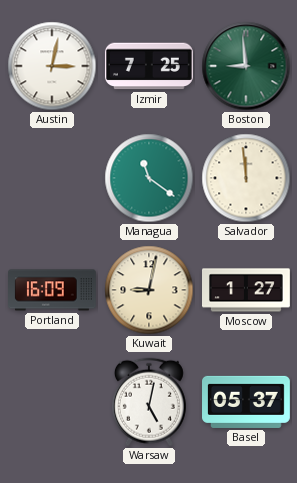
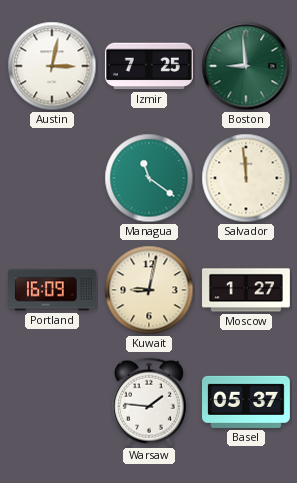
Warsaw: 5:02 -> 1:46
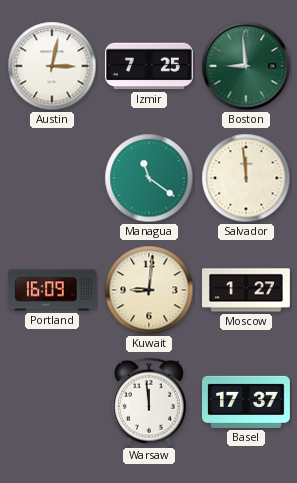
Kuwait: 9:02 -> 9:01
Warsaw: 1:46 -> 11:59
Basel: 05:37 -> 17:37
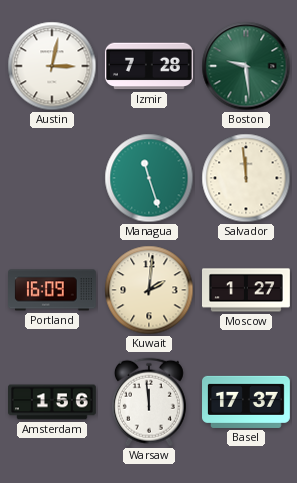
Izmir: 7:25 -> 7:28
Boston: 8:59 -> 9:29
Managua: 11:21 -> 11:27
Kuwait: 9:01 -> 2:01
Amsterdam: none -> 1:56
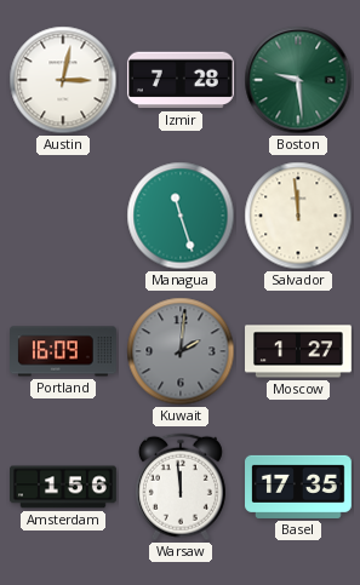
Kuwait dial: cream -> grey
Basel: 17:37 -> 17:35
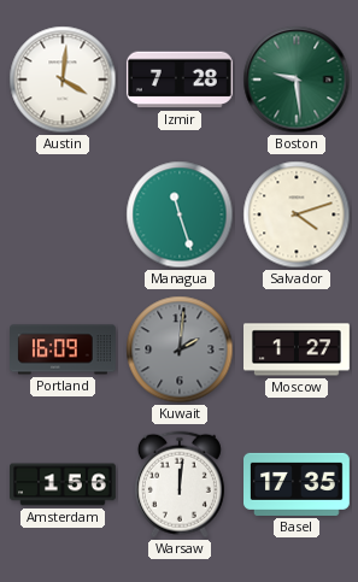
Austin: 3:02 -> 4:01
Salvador: 11:59 -> 4:12
Warsaw: 11:59 -> 12:01
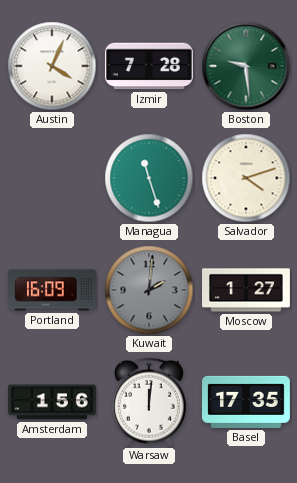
Austin: 4:01 -> 4:04
